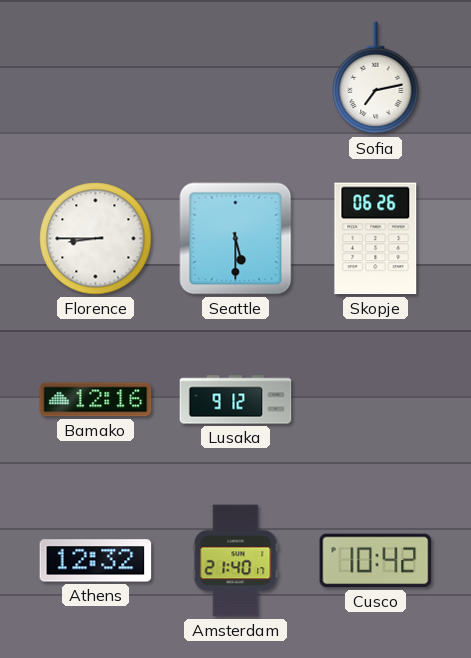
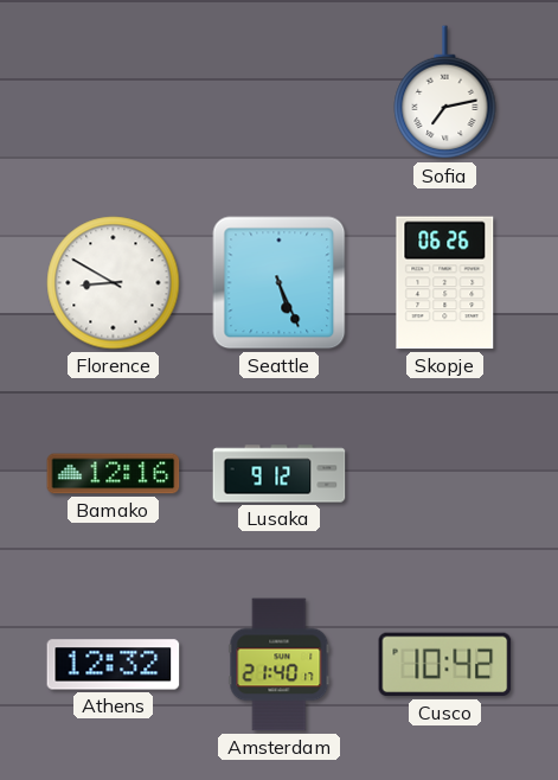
Florence: 8:45 -> 8:50
Seattle: 5:30 -> 5:26
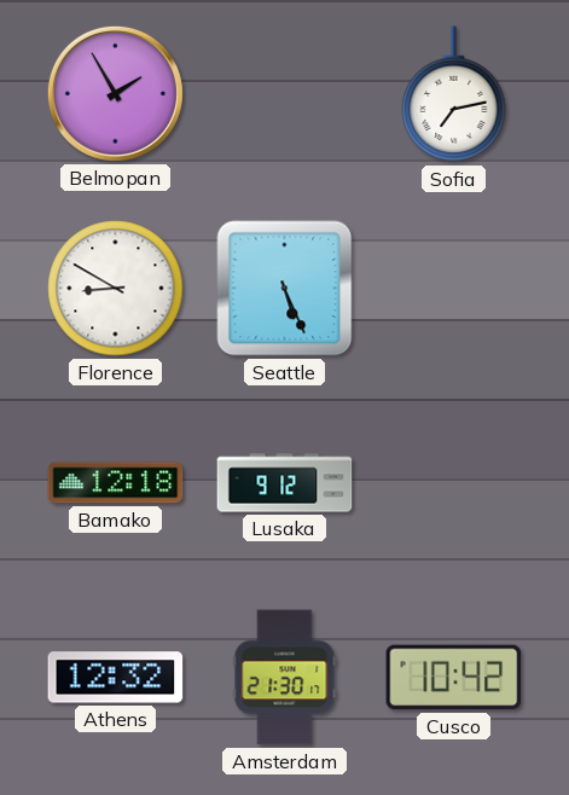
Belmopan: none -> 1:55
Skopje: 06:26 -> none
Bamako: 12:16 -> 12:18
Amsterdam: 21:40 -> 21:30
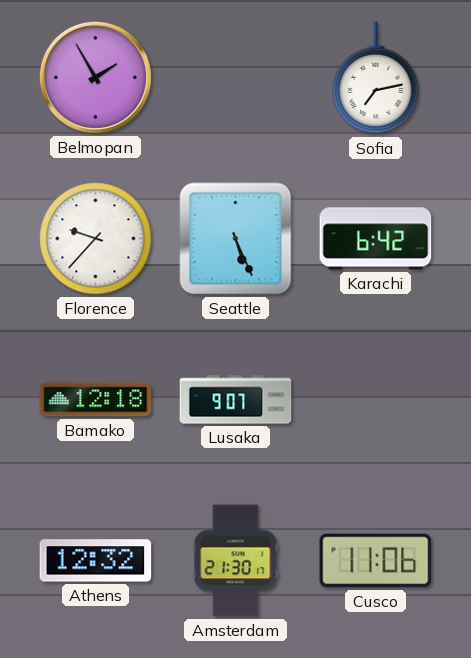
Florence: 8:50 -> 9:37
Karachi: none -> 6:42
Lusaka: 9:12 -> 9:07
Cusco: 10:42 -> 11:06
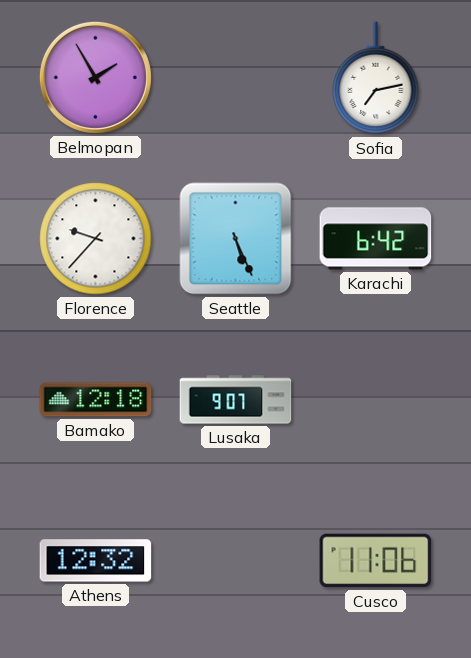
Amsterdam: 21:30 -> none
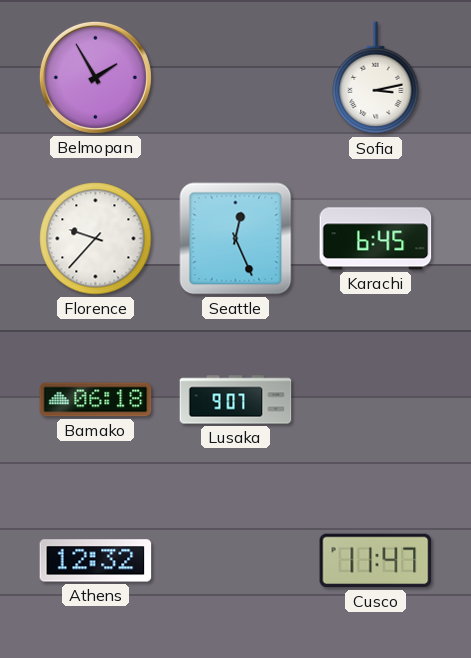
Sofia: 7:13 -> 3:13
Seattle: 5:26 -> 12:26
Karachi: 6:42 -> 6:45
Bamako: 12:18 -> 06:18
Cusco: 11:06 -> 11:47
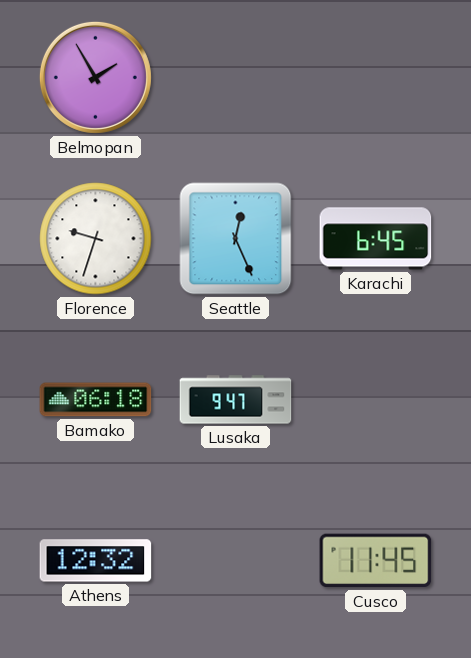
Sofia: 3:13 -> none
Florence: 9:37 -> 9:33
Lusaka: 9:07 -> 9:47
Cusco: 11:47 -> 11:45
